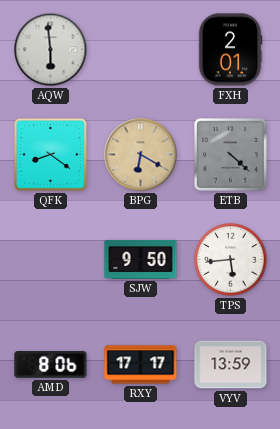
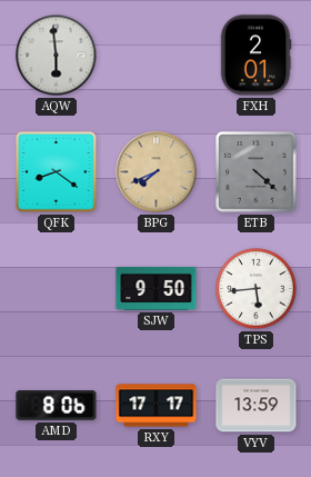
BPG: 6:20 -> 7:41
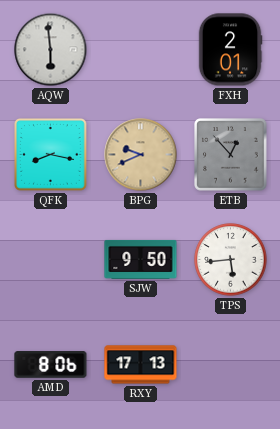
QFK: 8:21 -> 8:17
BPG: 7:41 -> 9:41
ETB: 4:22 -> 12:53
RXY: 17:17 -> 17:13
VYV: 13:59 -> none
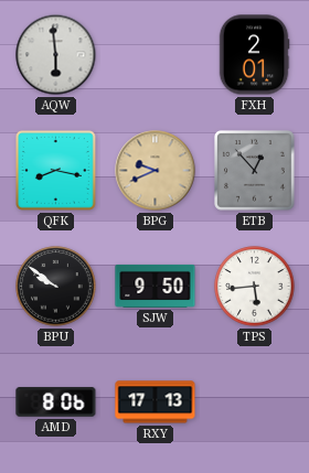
BPU: none -> 9:51
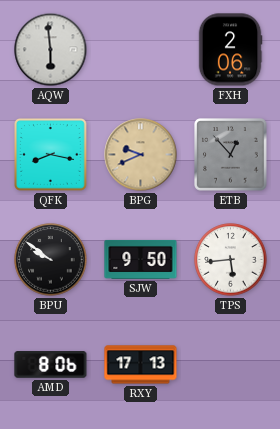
FXH: 2:01 -> 2:06
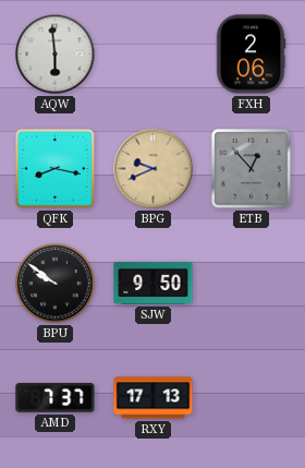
TPS: 5:44 -> none
AMD: 8:06 -> 7:37
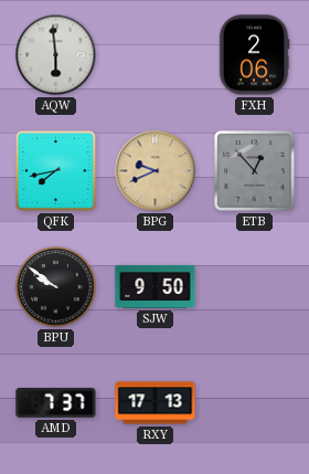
QFK: 8:17 -> 7:43
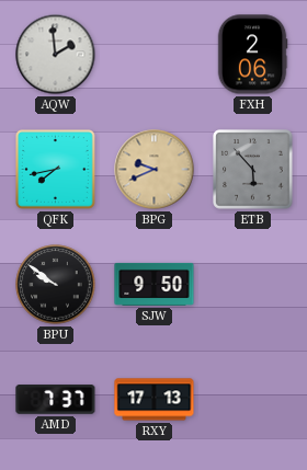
AQW: 5:59 -> 1:59
ETB: 12:53 -> 5:53
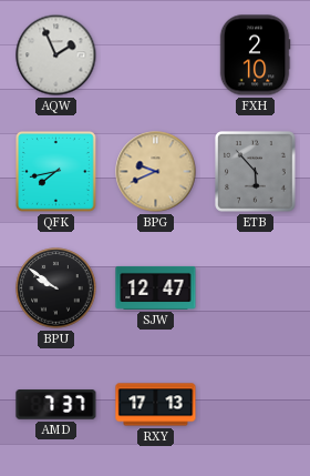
AQW: 1:59 -> 1:56
FXH: 2:06 -> 2:10
SJW: 9:50 -> 12:47
